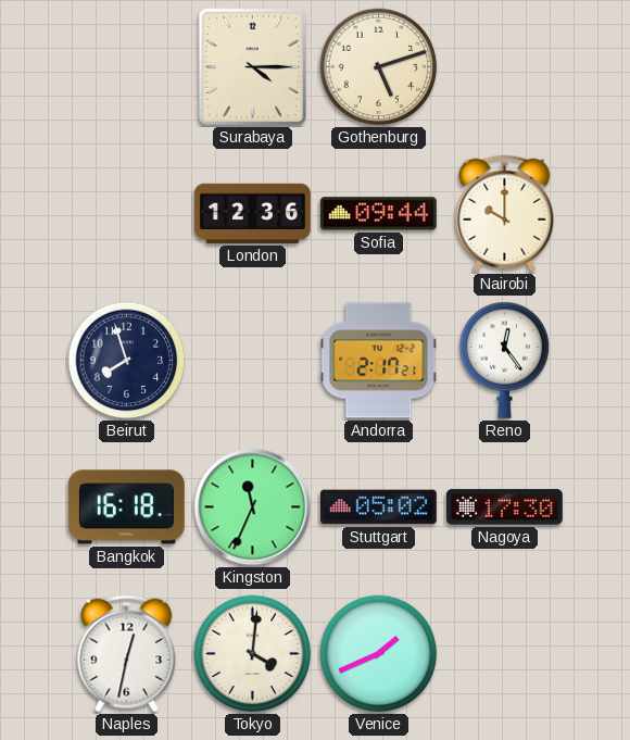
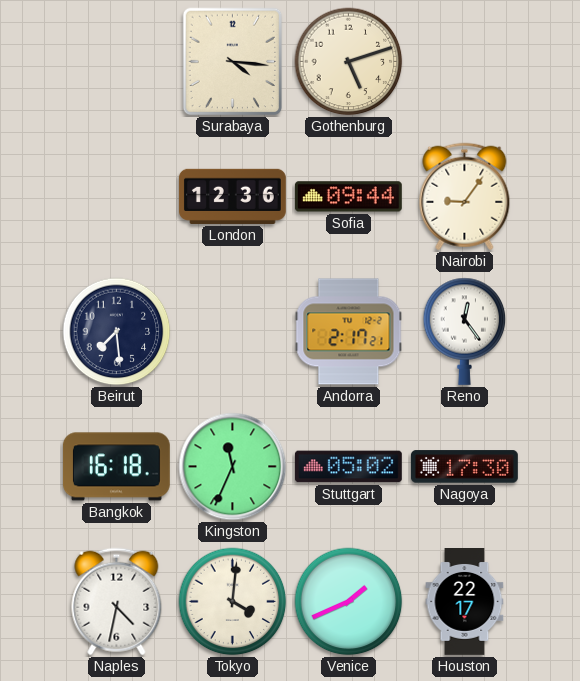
Surabaya: 4:15 -> 4:16
Nairobi: 10:00 -> 9:06
Beirut: 7:57 -> 7:29
Naples: 12:32 -> 4:32
Houston: none -> 22:17
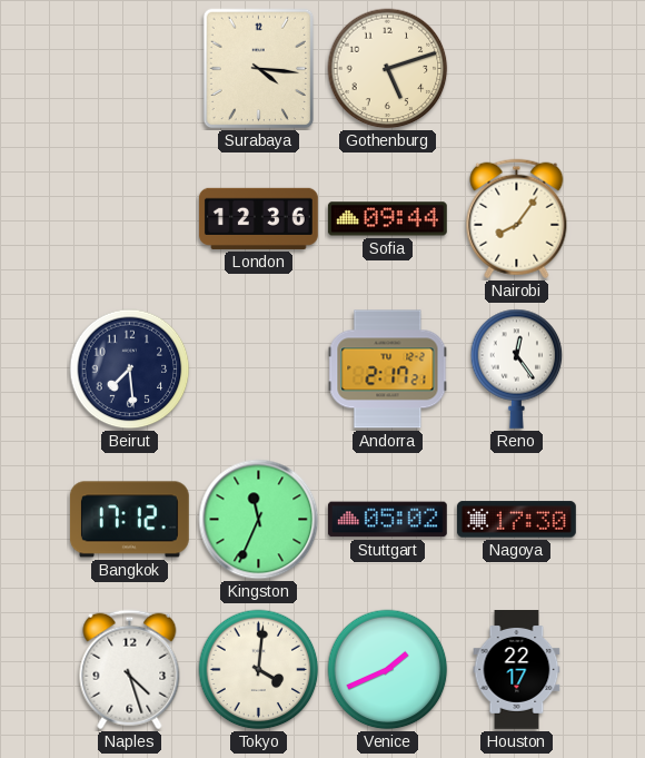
Nairobi: 9:06 -> 8:06
Bangkok: 16:18 -> 17:12
Naples: 4:32 -> 4:27
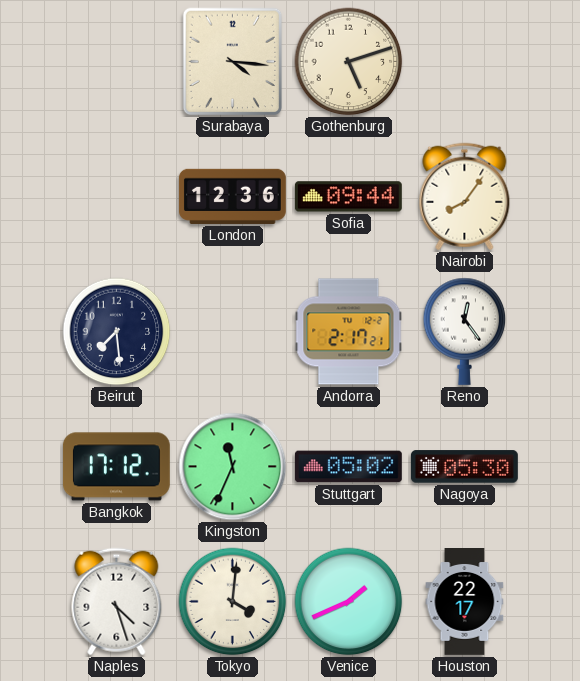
Nagoya: 17:30 -> 05:30
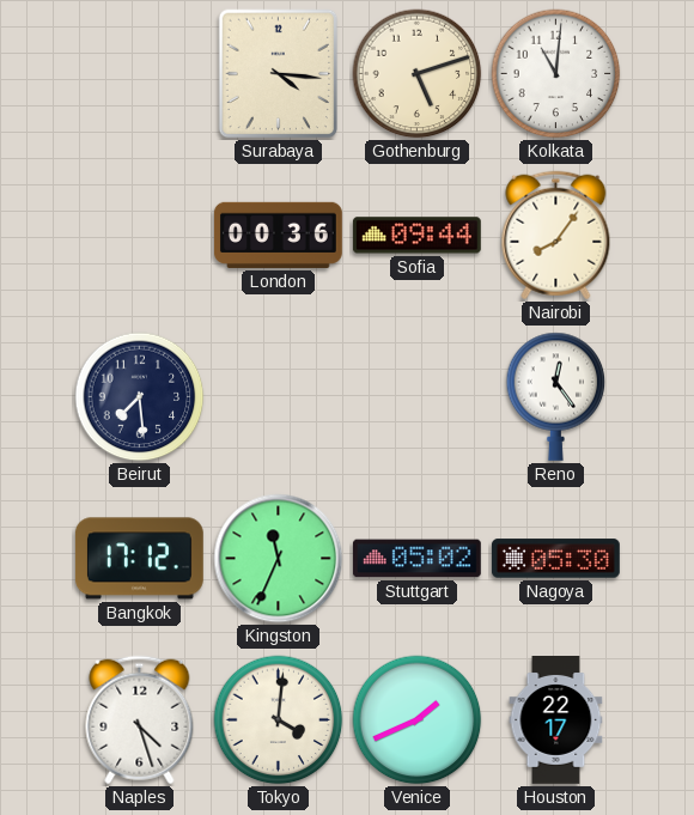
Kolkata: none -> 11:01
London: 12:36 -> 00:36
Andorra: 2:17 -> none
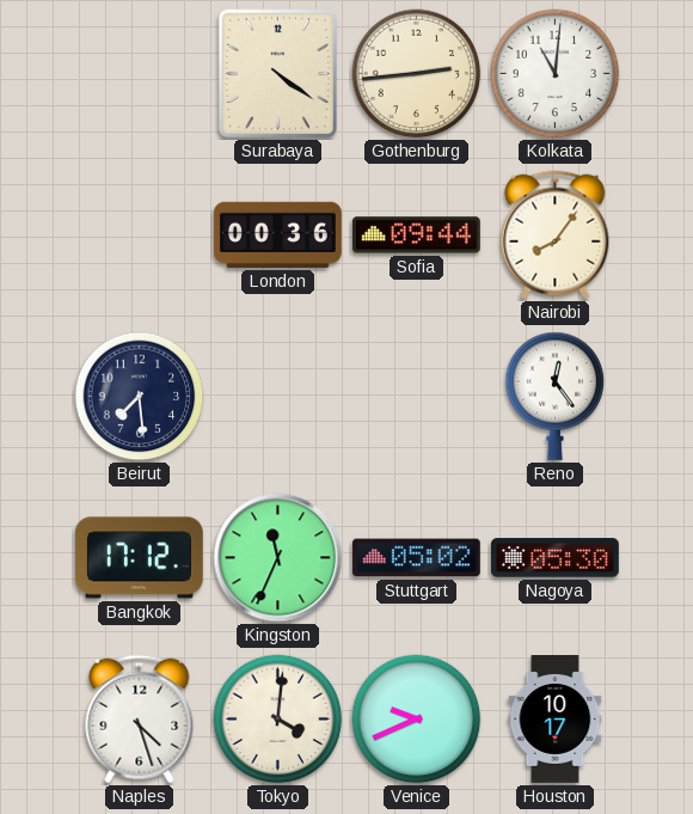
Surabaya: 4:16 -> 4:21
Gothenburg: 5:12 -> 2:44
Venice: 1:41 -> 9:41
Houston: 22:17 -> 10:17
